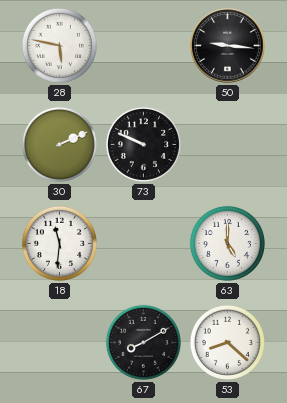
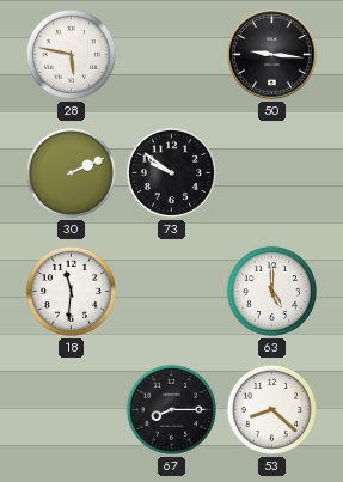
73: 9:49 -> 9:51
67: 8:10 -> 8:15
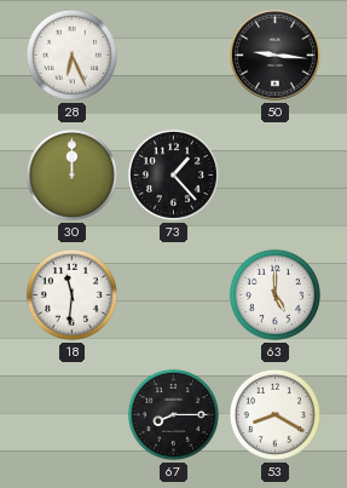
28: 5:47 -> 6:26
30: 2:11 -> 12:00
73: 9:51 -> 1:23
53: 8:22 -> 8:20
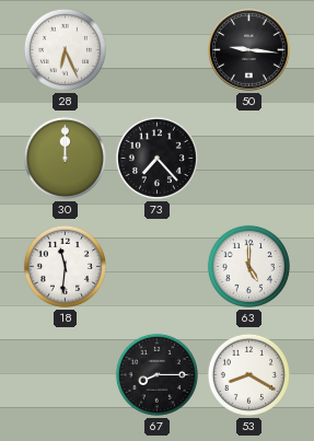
73: 1:23 -> 7:23
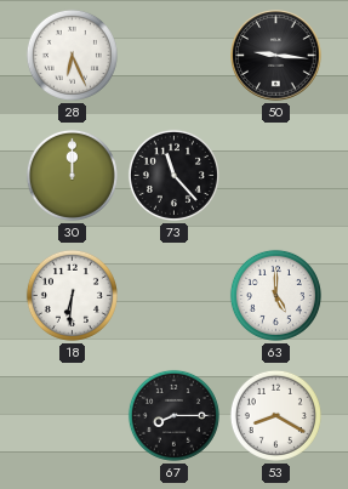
73: 7:23 -> 11:23
18: 11:31 -> 6:31
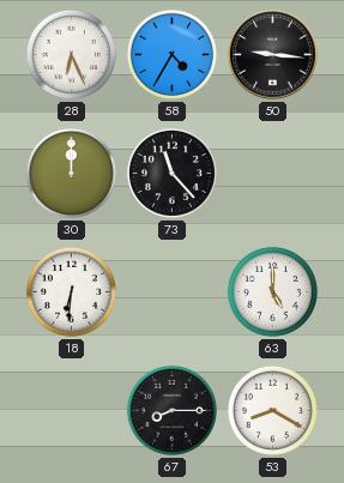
58: none -> 4:35
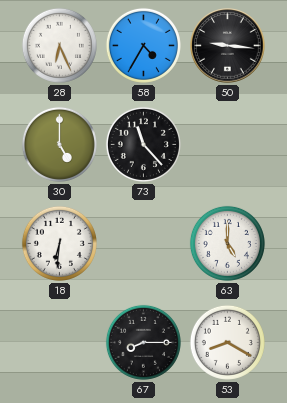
30: 12:00 -> 5:00
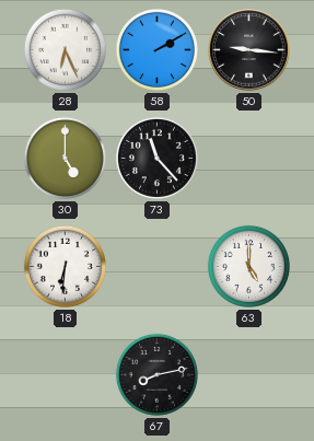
58: 4:35 -> 2:10
67: 8:15 -> 8:13
53: 8:20 -> none
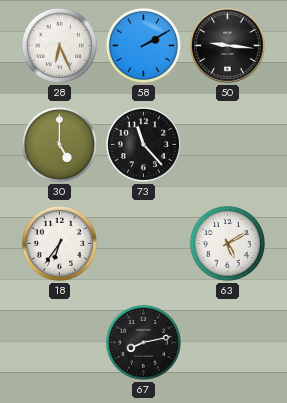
18: 6:31 -> 6:36
63: 5:00 -> 5:10
